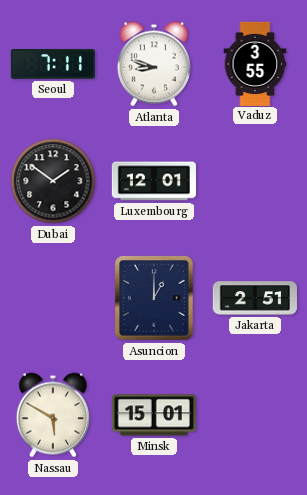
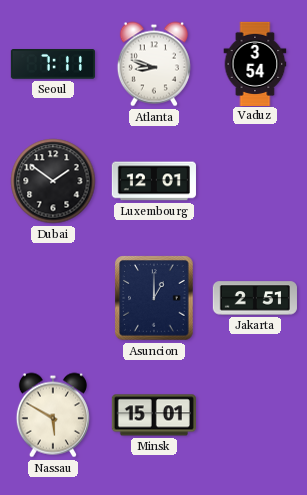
Vaduz: 3:55 -> 3:54
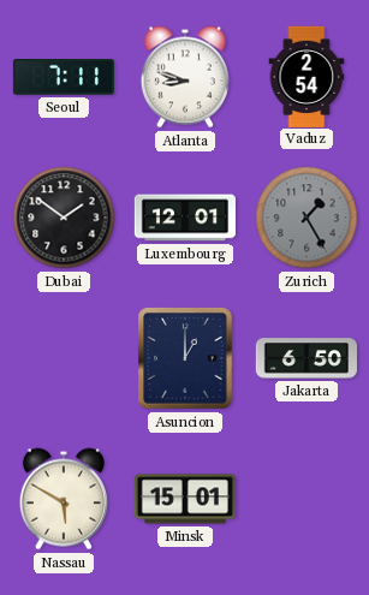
Vaduz: 3:54 -> 2:54
Zurich: none -> 1:25
Jakarta: 2:51 -> 6:50
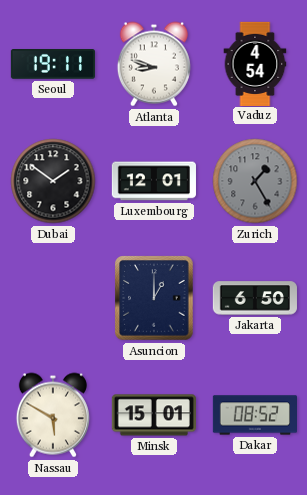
Seoul: 7:11 -> 19:11
Vaduz: 2:54 -> 4:54
Dakar: none -> 08:52
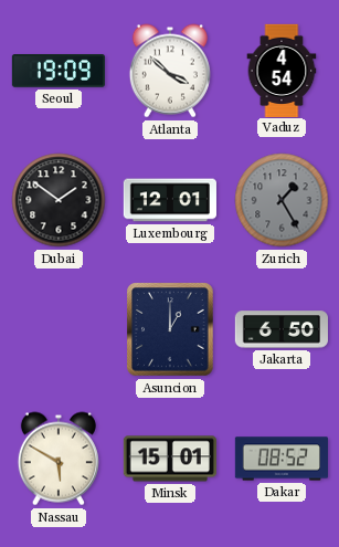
Seoul: 19:11 -> 19:09
Atlanta: 8:48 -> 3:52
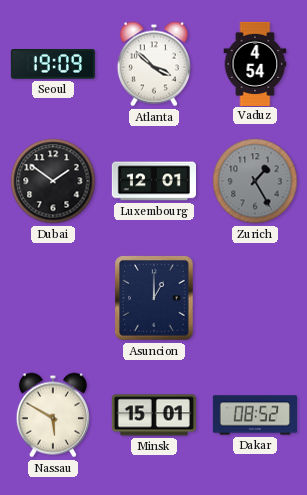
Jakarta: 6:50 -> none
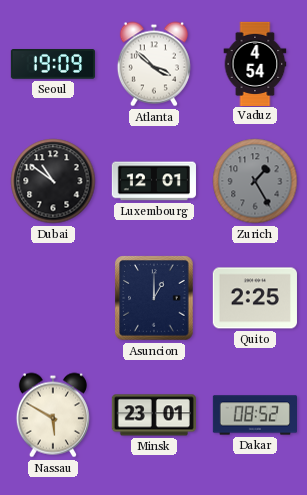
Dubai: 1:51 -> 10:51
Quito: none -> 2:25
Minsk: 15:01 -> 23:01
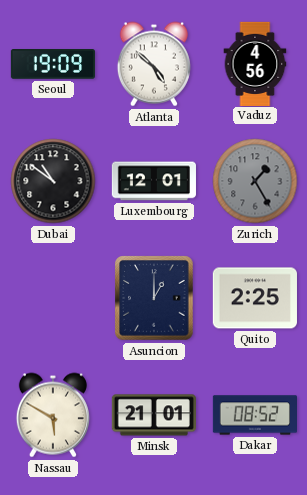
Atlanta: 3:52 -> 4:52
Vaduz: 4:54 -> 4:56
Minsk: 23:01 -> 21:01
